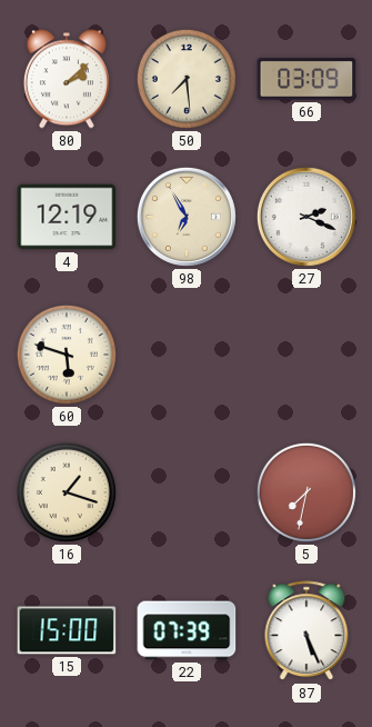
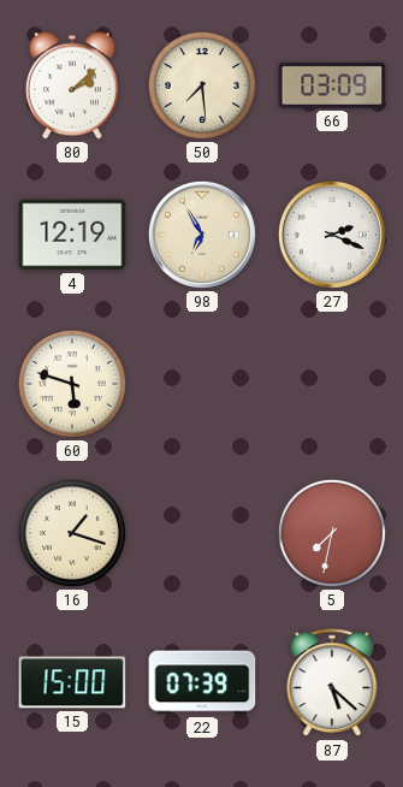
87: 5:26 -> 5:22
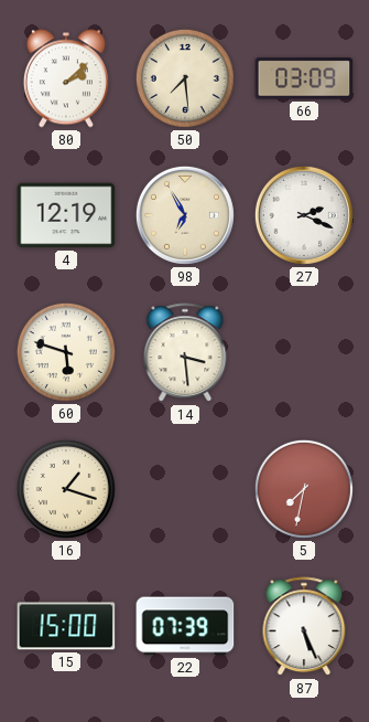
14: none -> 3:29
87: 5:22 -> 5:26
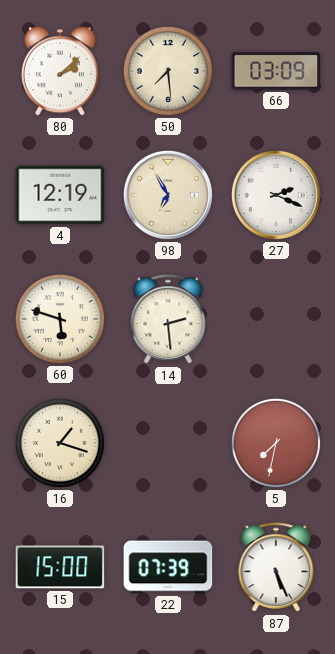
14: 3:29 -> 2:29
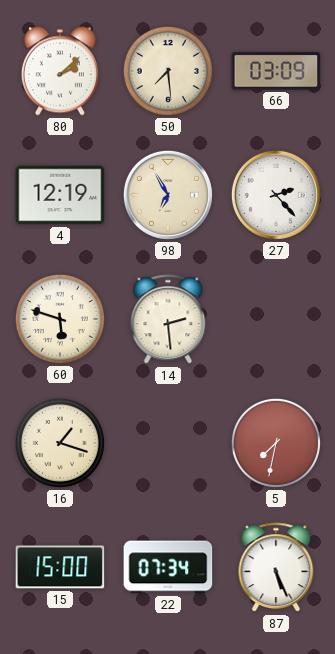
27: 2:19 -> 2:23
22: 07:39 -> 07:34
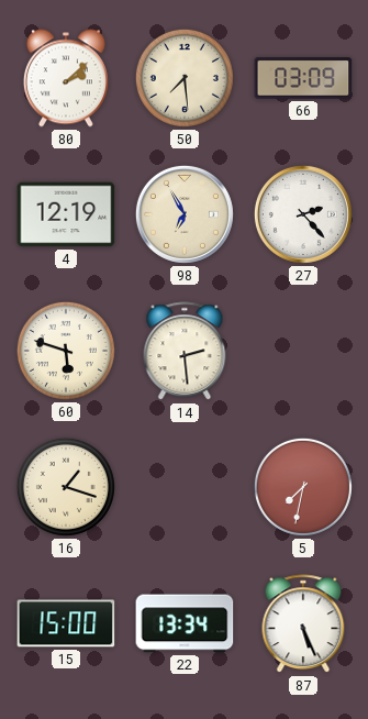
22: 07:34 -> 13:34
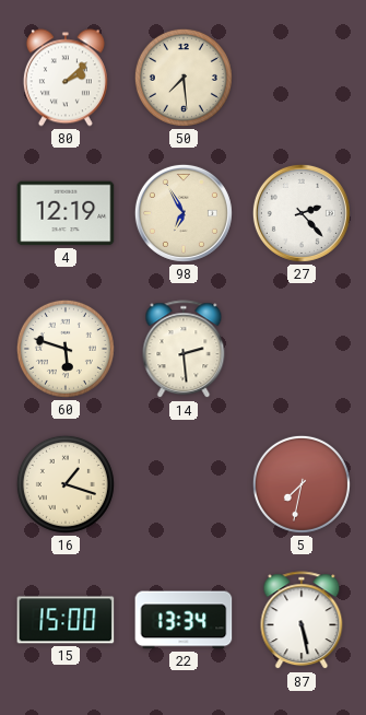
66: 03:09 -> none
87: 5:26 -> 5:28
